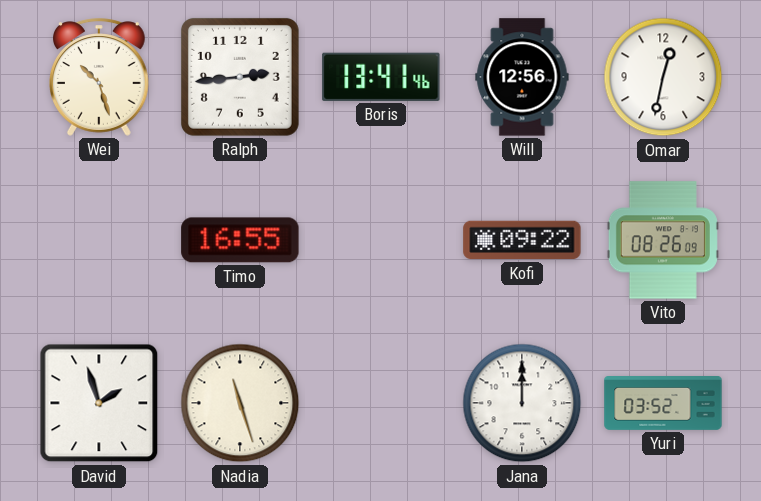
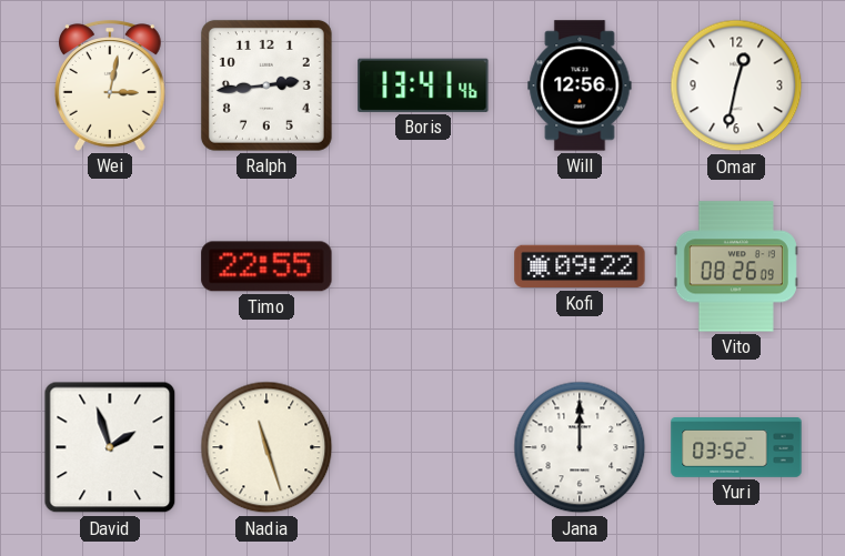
Wei: 10:27 -> 3:02
Timo: 16:55 -> 22:55
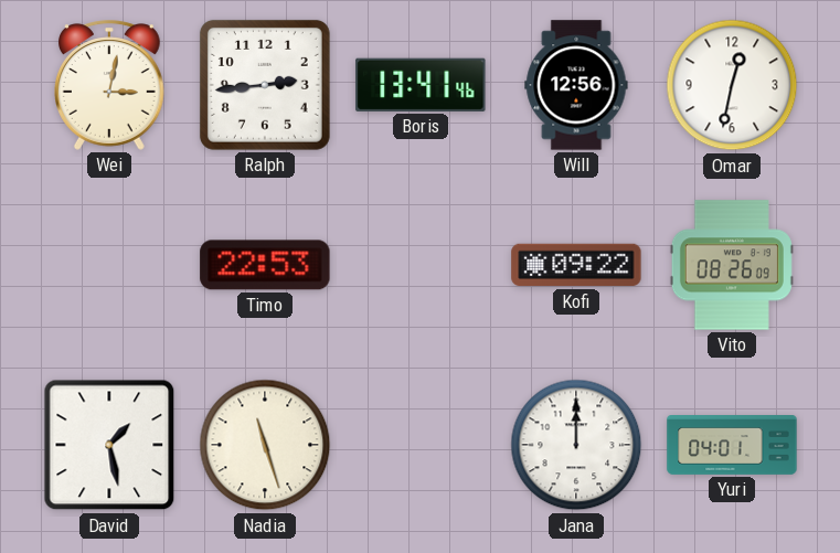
Timo: 22:55 -> 22:53
David: 1:57 -> 1:28
Yuri: 03:52 -> 04:01
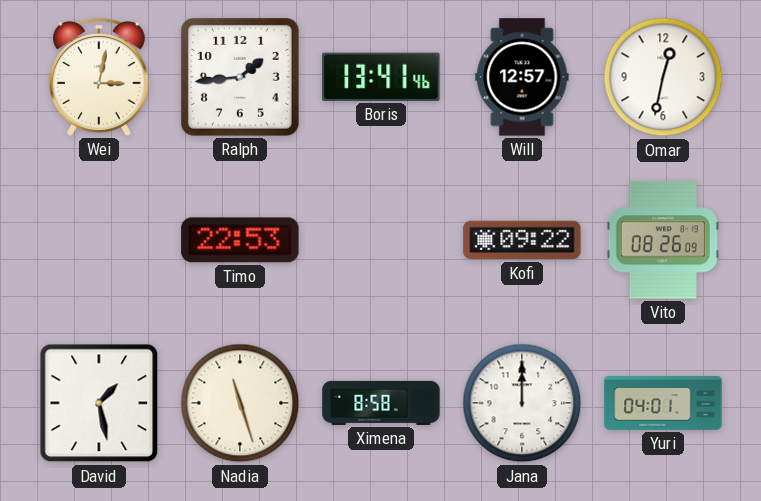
Ralph: 2:44 -> 1:44
Will: 12:56 -> 12:57
Ximena: none -> 8:58
